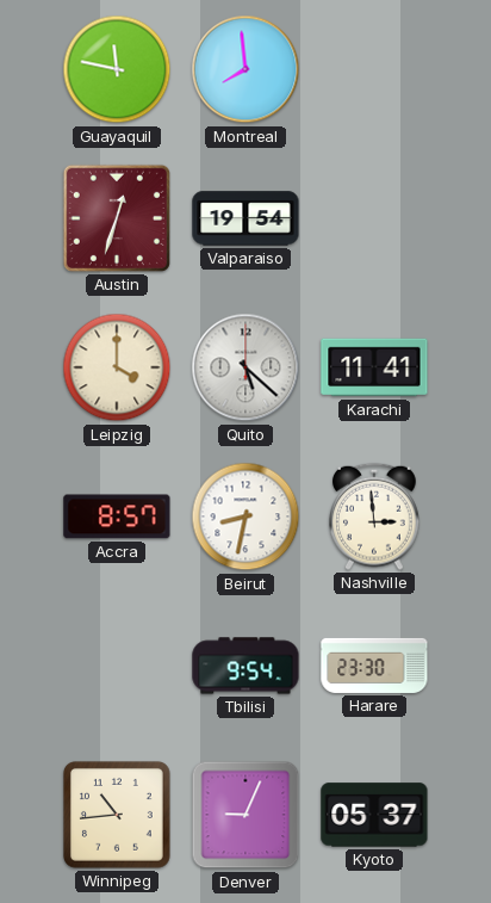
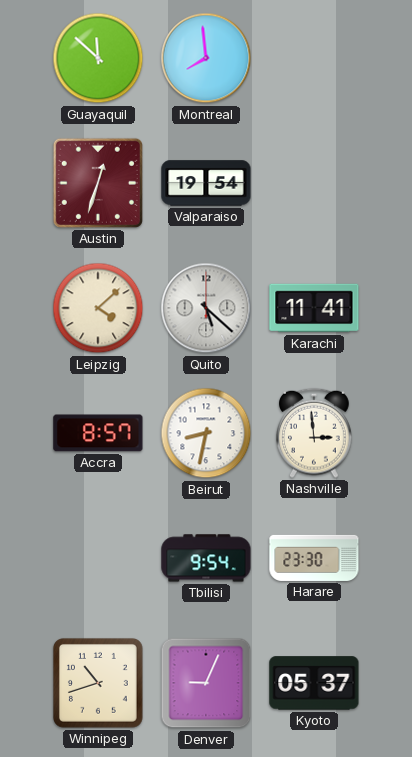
Guayaquil: 11:47 -> 11:52
Leipzig: 4:00 -> 4:08
Winnipeg: 10:44 -> 10:42
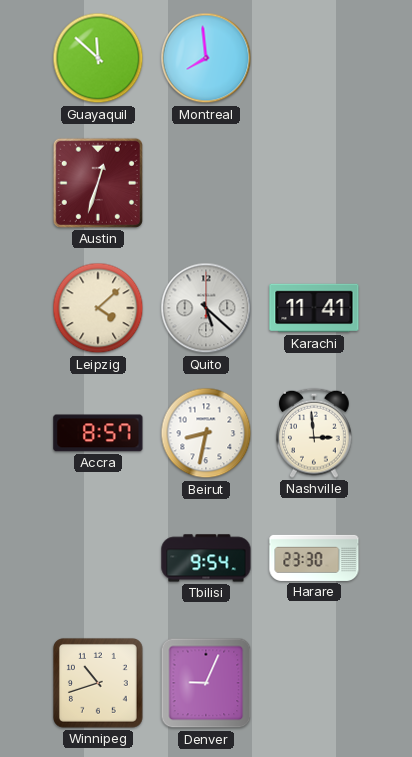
Valparaiso: 19:54 -> none
Kyoto: 05:37 -> none
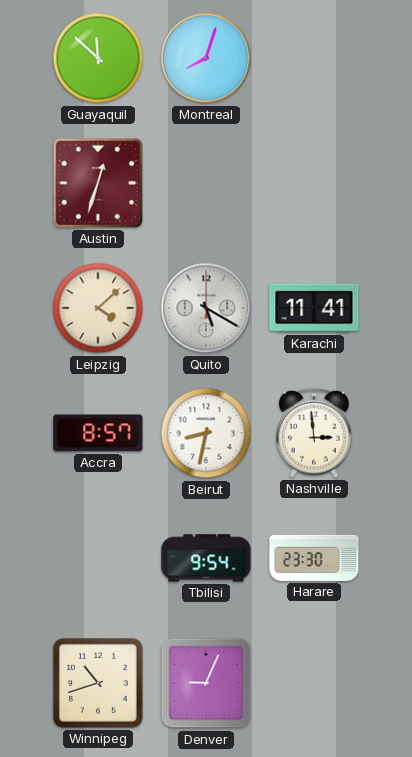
Montreal: 7:59 -> 8:03
Quito: 5:22 -> 5:20
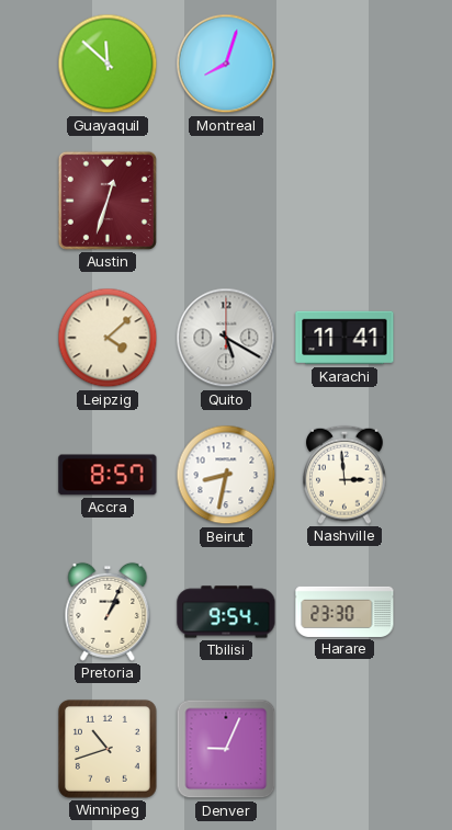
Pretoria: none -> 1:04
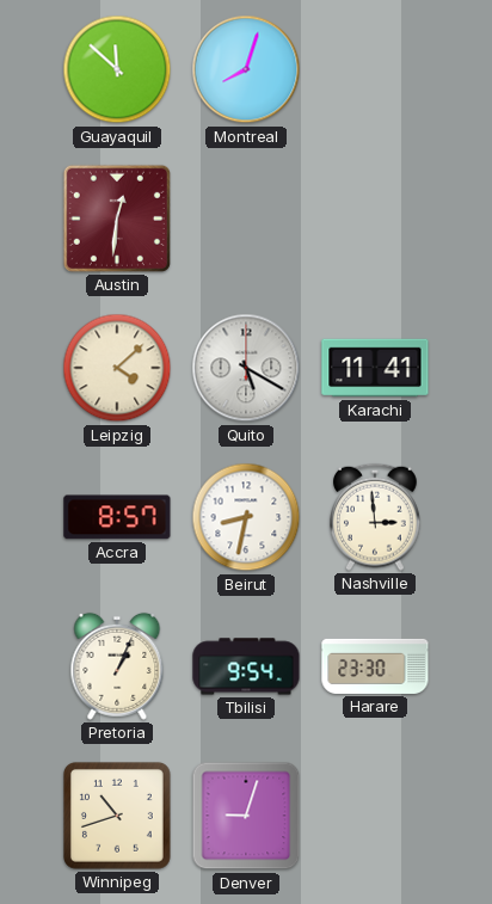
Austin: 12:33 -> 12:31
Denver: 9:04 -> 9:03
